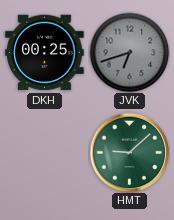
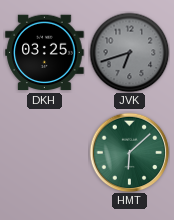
DKH: 00:25 -> 03:25
HMT: 9:08 -> 6:08
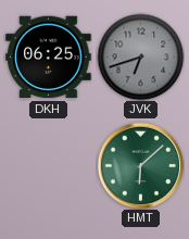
DKH: 03:25 -> 06:25
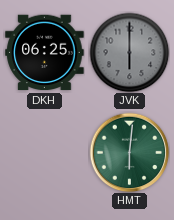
JVK: 6:42 -> 6:00
HMT: 6:08 -> 6:01
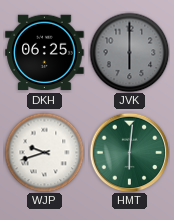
WJP: none -> 9:42
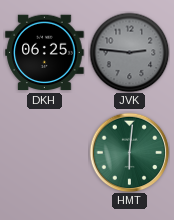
JVK: 6:00 -> 2:46
WJP: 9:42 -> none
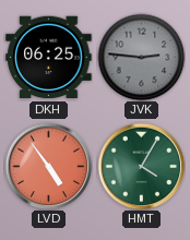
LVD: none -> 4:54
HMT: 6:01 -> 4:05
